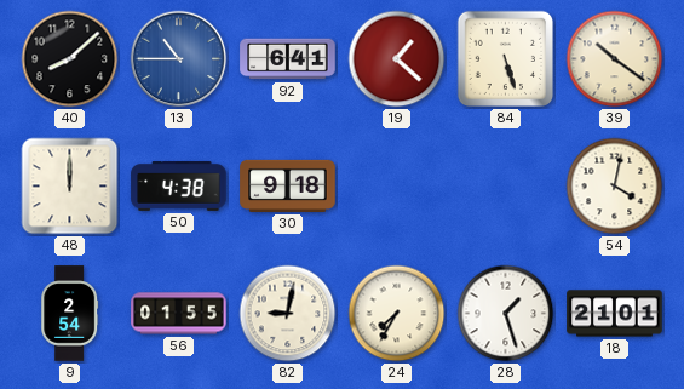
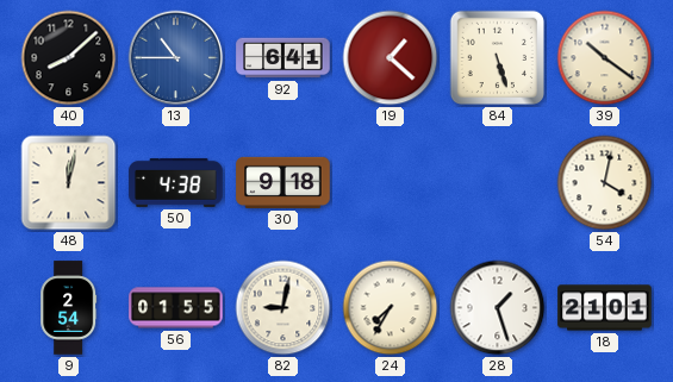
48: 12:00 -> 12:02
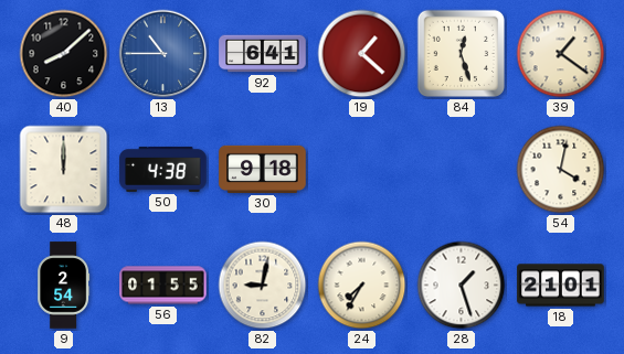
84: 5:27 -> 12:27
39: 10:21 -> 1:21
48: 12:02 -> 12:00
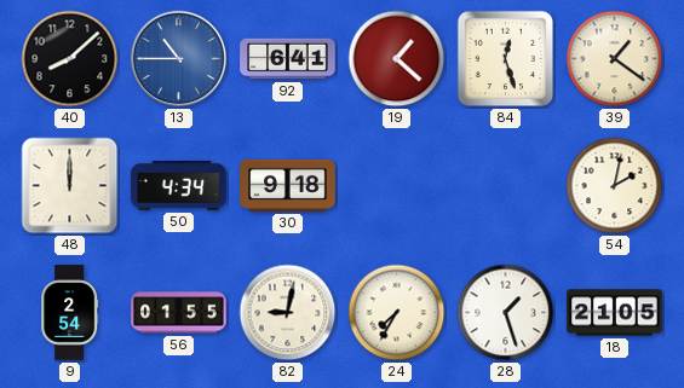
50: 4:38 -> 4:34
54: 4:02 -> 2:02
18: 21:01 -> 21:05
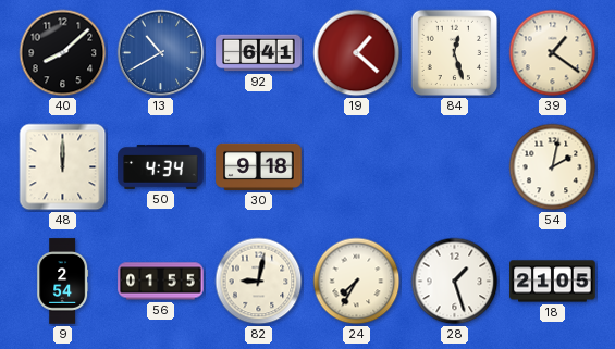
13: 10:45 -> 10:40
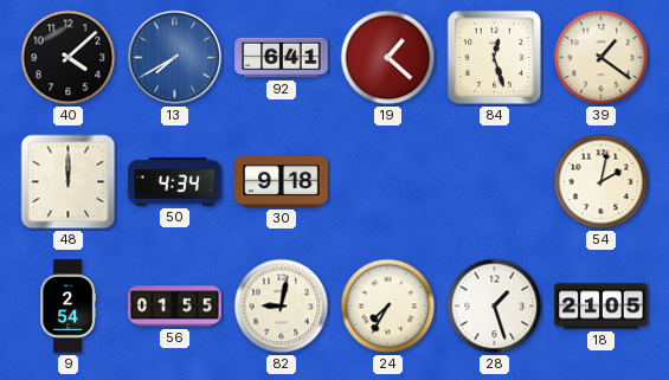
40: 8:08 -> 4:08
13: 10:40 -> 7:40
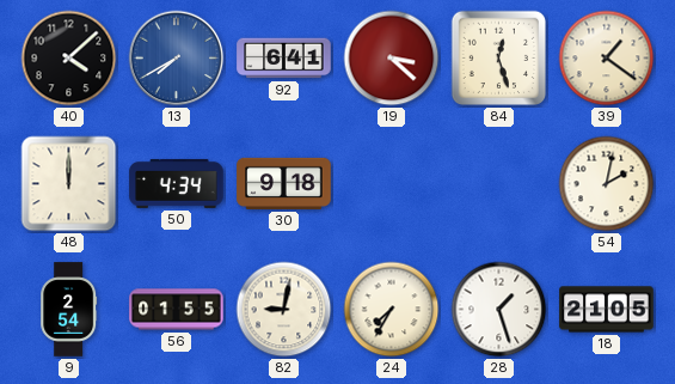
19: 1:22 -> 3:22
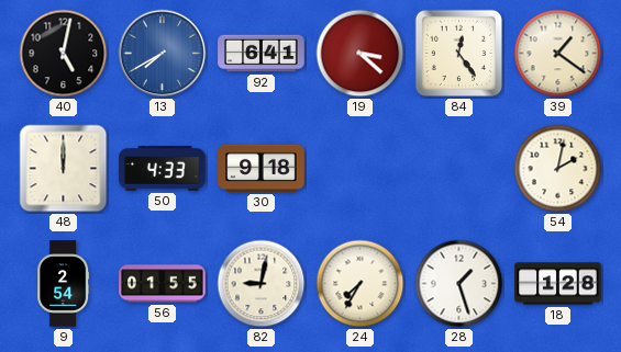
40: 4:08 -> 5:02
84: 12:27 -> 12:24
50: 4:34 -> 4:33
18: 21:05 -> 1:28
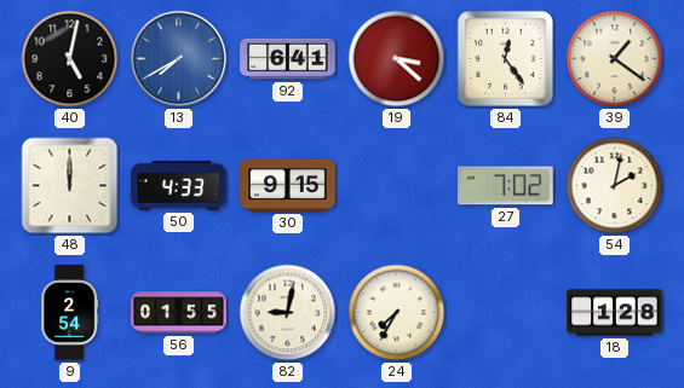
30: 9:18 -> 9:15
27: none -> 7:02
28: 1:27 -> none
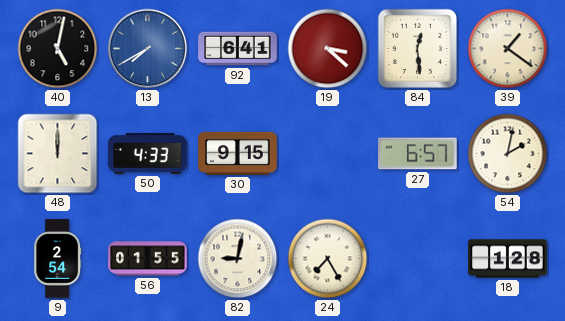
84: 12:24 -> 12:29
27: 7:02 -> 6:57
24: 7:35 -> 7:25
